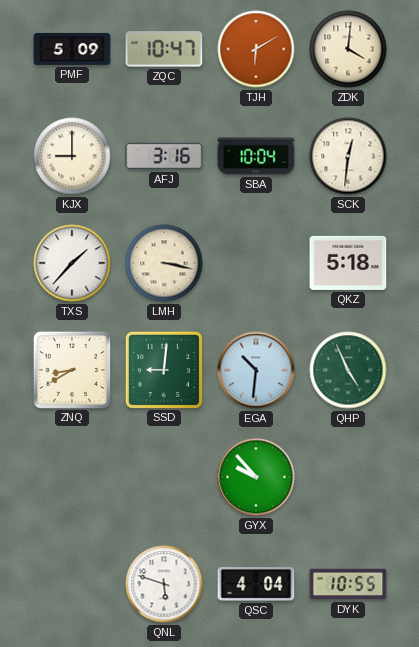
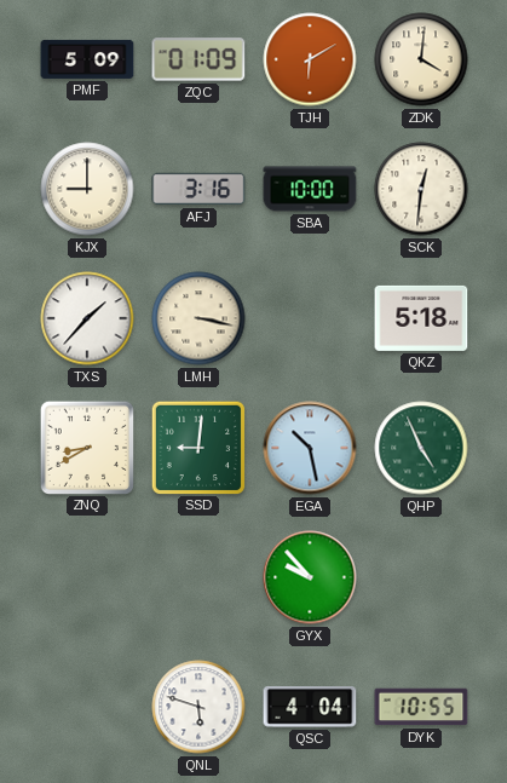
ZQC: 10:47 -> 01:09
SBA: 10:04 -> 10:00
EGA: 10:31 -> 10:28
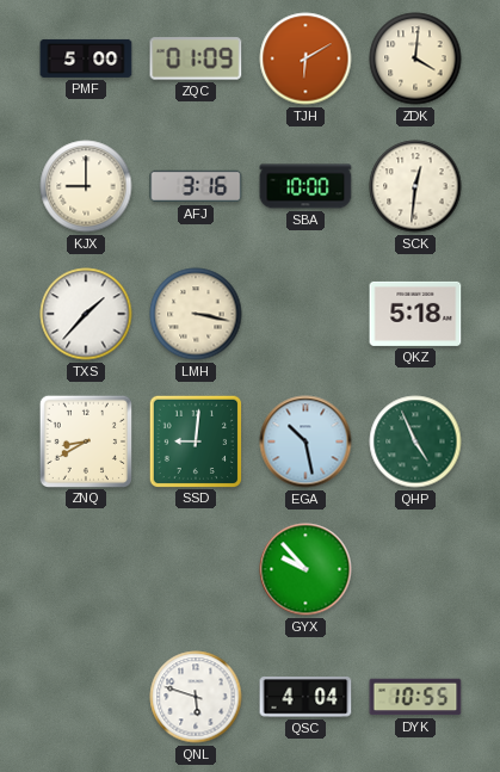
PMF: 5:09 -> 5:00
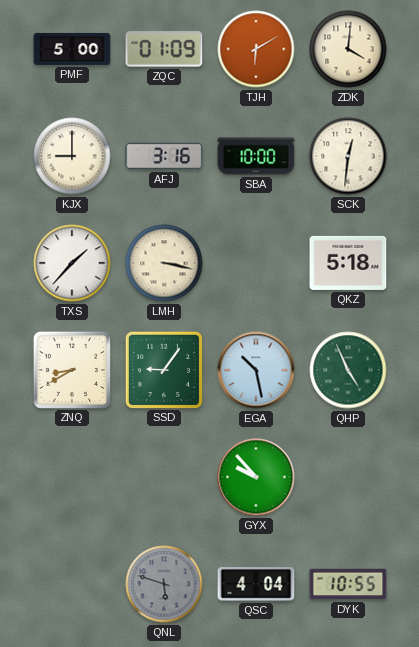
SSD: 9:01 -> 9:06
QNL dial: white -> grey
